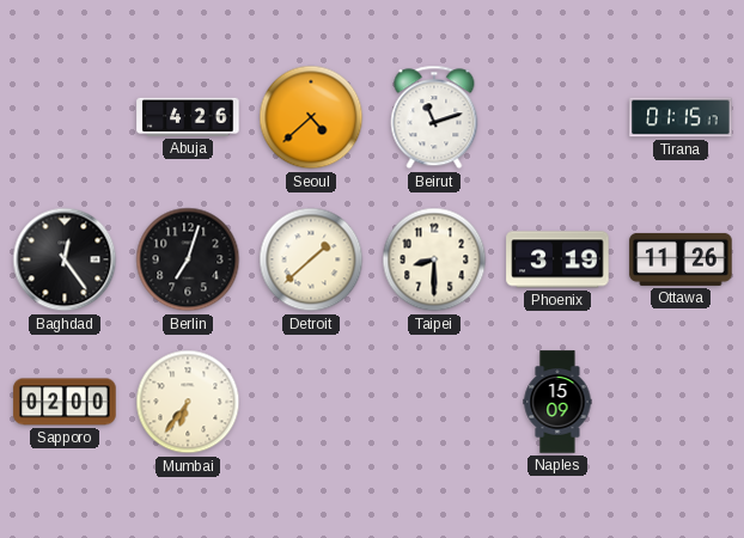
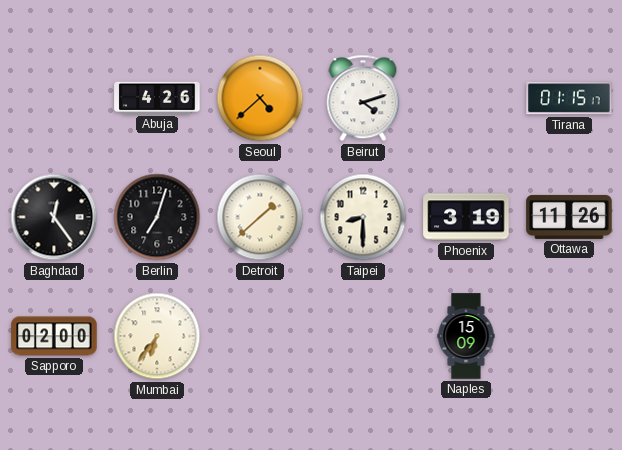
Beirut: 11:12 -> 4:12
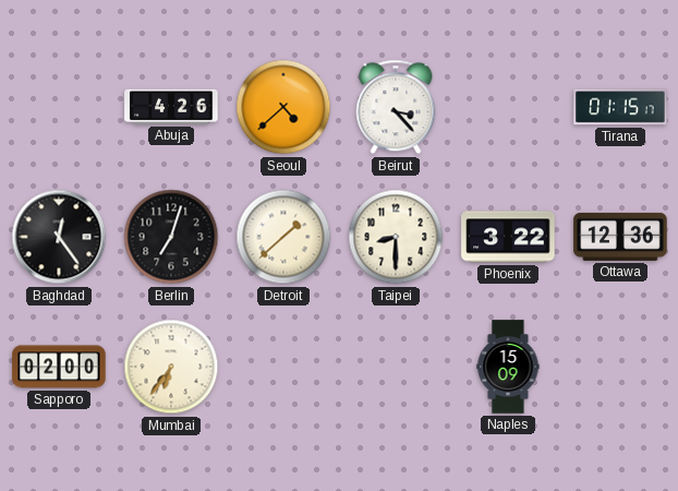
Beirut: 4:12 -> 3:23
Phoenix: 3:19 -> 3:22
Ottawa: 11:26 -> 12:36
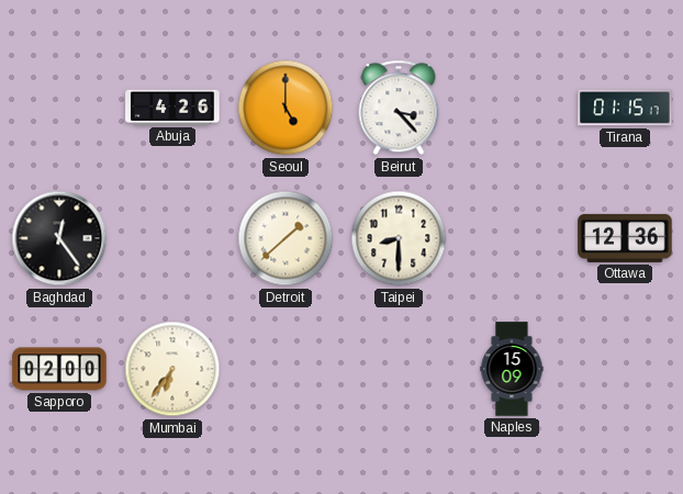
Seoul: 4:38 -> 5:00
Berlin: 7:03 -> none
Phoenix: 3:22 -> none
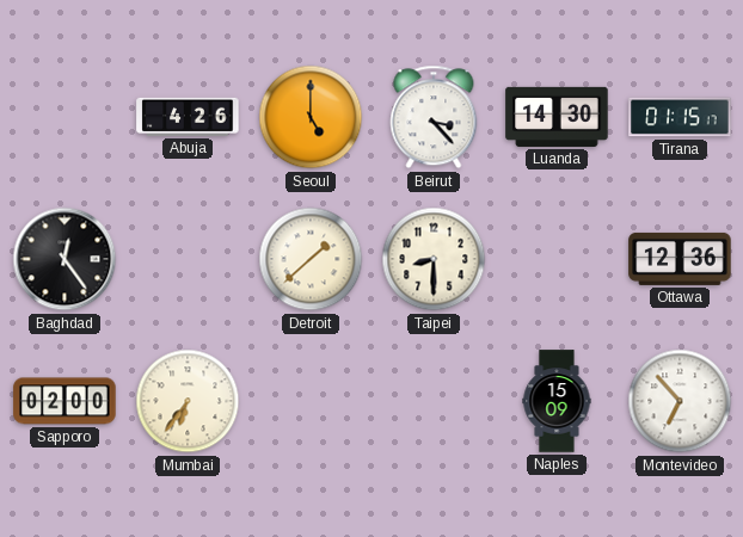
Luanda: none -> 14:30
Montevideo: none -> 6:53
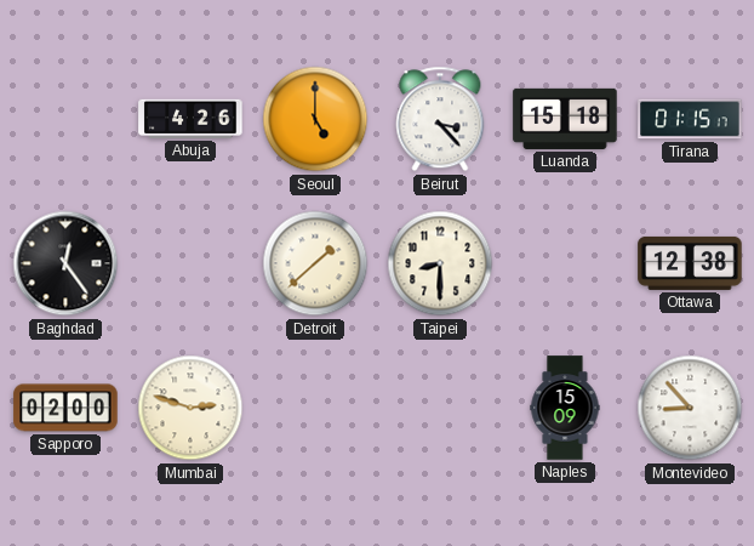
Luanda: 14:30 -> 15:18
Ottawa: 12:36 -> 12:38
Mumbai: 6:36 -> 2:48
Montevideo: 6:53 -> 8:53
